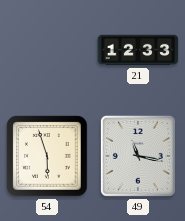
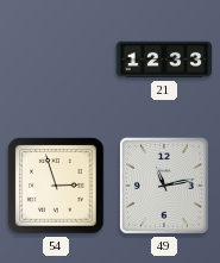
54: 5:57 -> 2:57
49: 11:17 -> 11:13
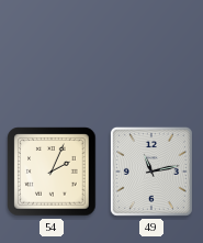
21: 12:33 -> none
54: 2:57 -> 2:04
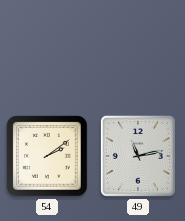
54: 2:04 -> 2:09
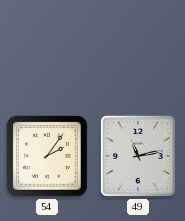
54: 2:09 -> 2:06
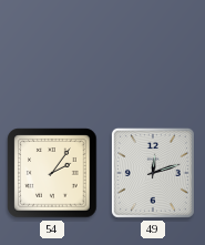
49: 11:13 -> 12:12
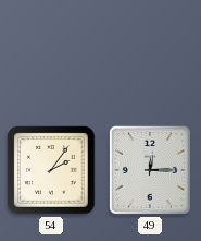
49: 12:12 -> 12:15
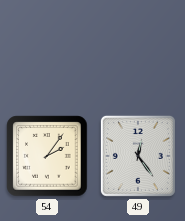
49: 12:15 -> 12:24
